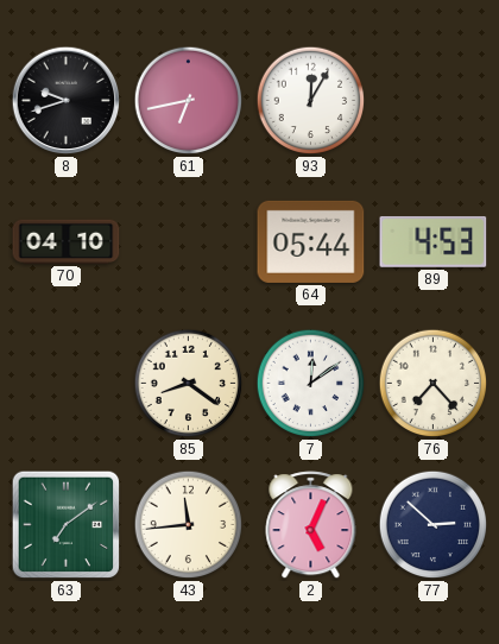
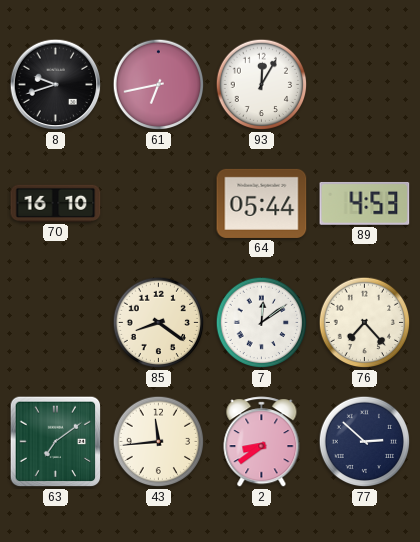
70: 04:10 -> 16:10
2: 5:04 -> 8:39
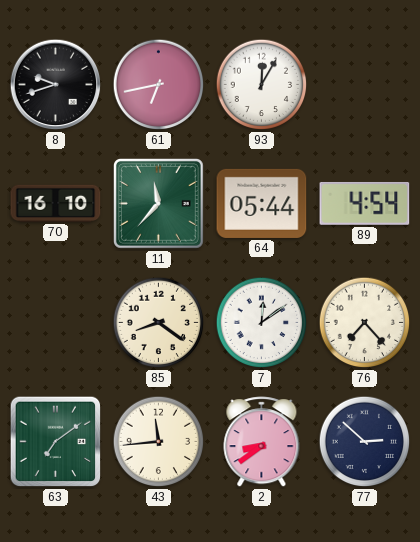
11: none -> 11:37
89: 4:53 -> 4:54
